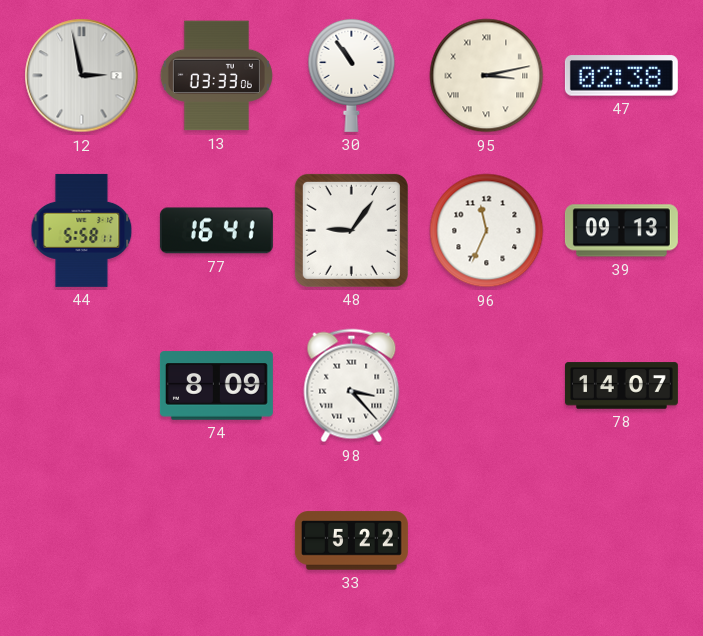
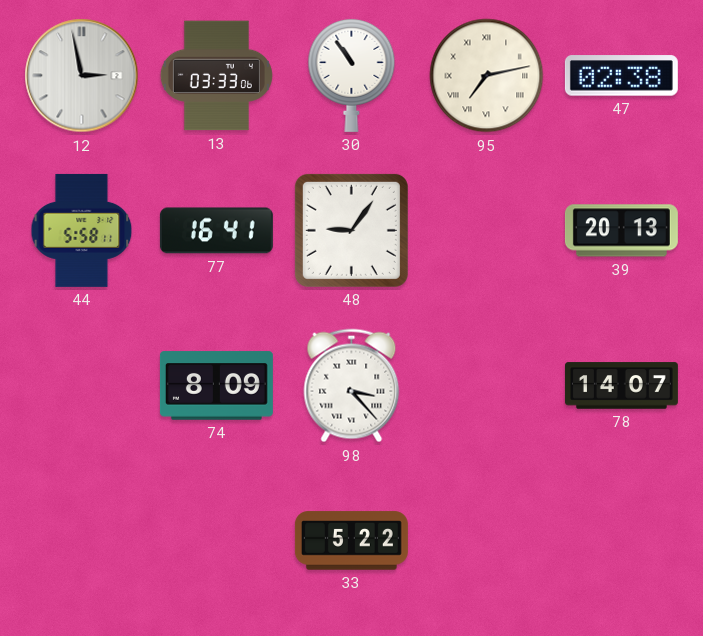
95: 3:13 -> 7:13
96: 11:34 -> none
39: 09:13 -> 20:13
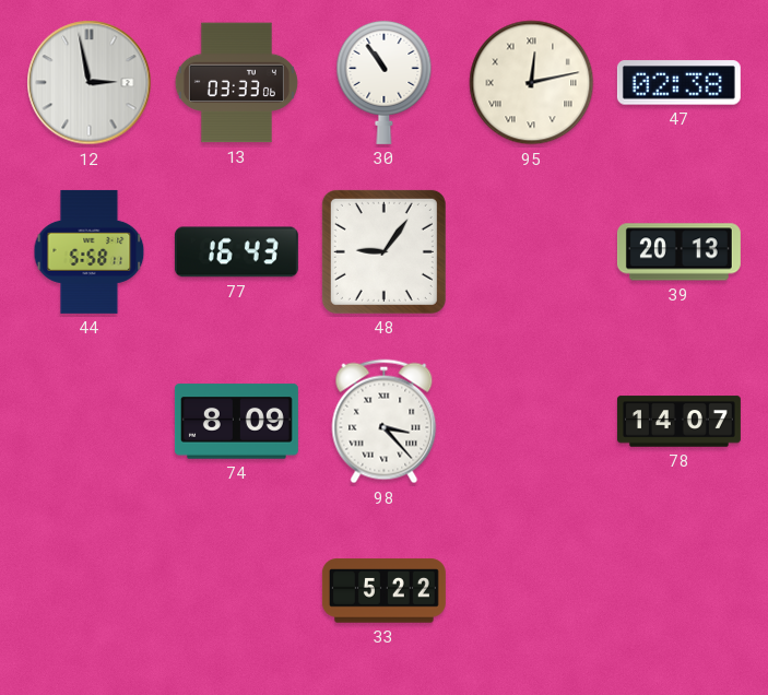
95: 7:13 -> 12:13
77: 16:41 -> 16:43
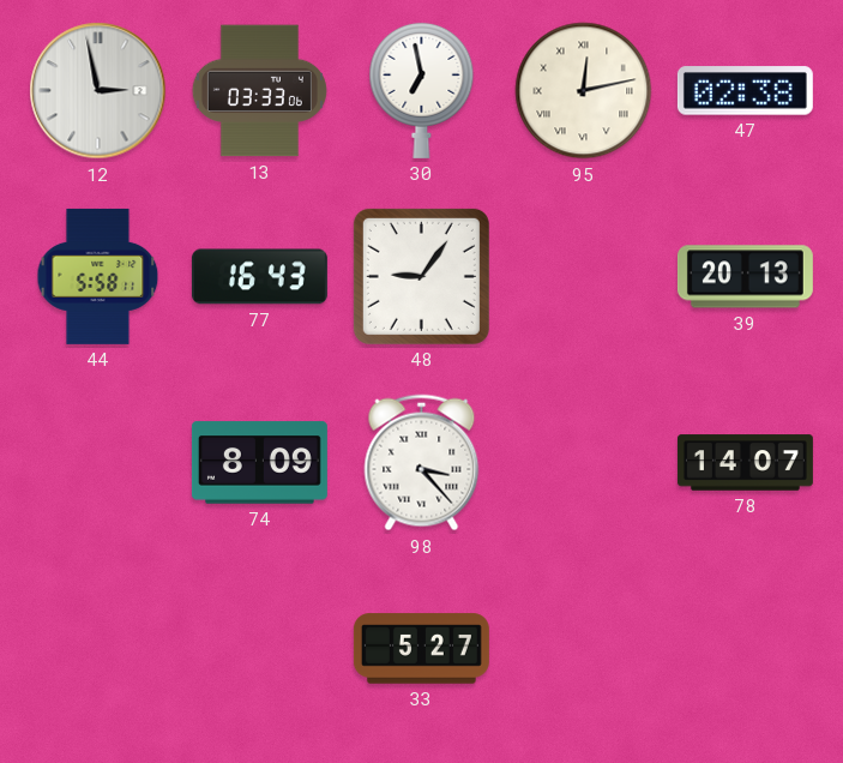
30: 10:54 -> 6:58
33: 5:22 -> 5:27
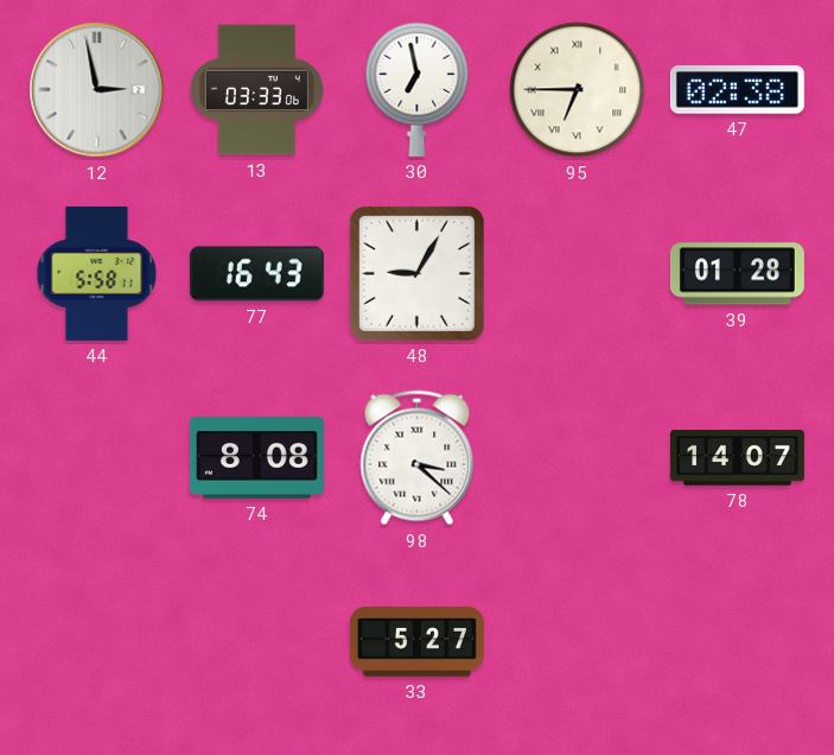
95: 12:13 -> 6:45
48: 9:06 -> 9:05
39: 20:13 -> 01:28
74: 8:09 -> 8:08
98: 3:23 -> 3:22
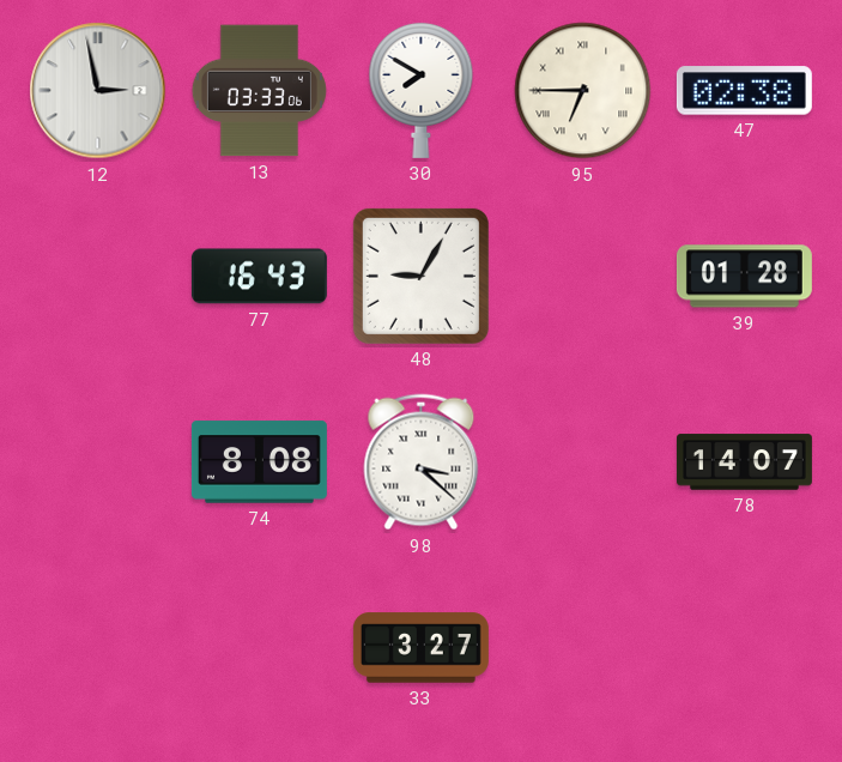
30: 6:58 -> 7:50
44: 5:58 -> none
33: 5:27 -> 3:27
